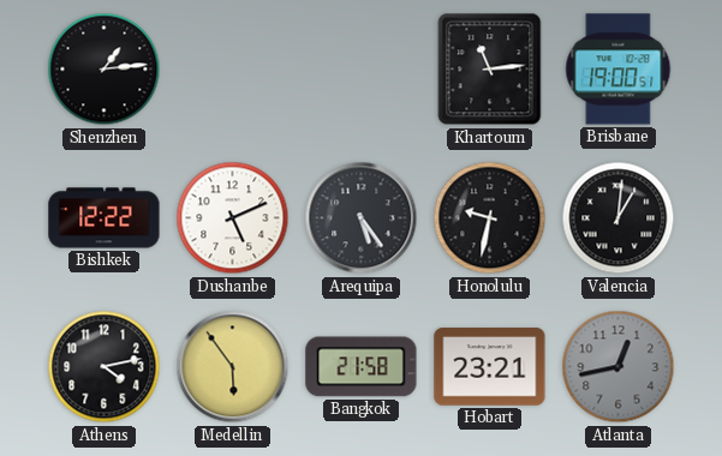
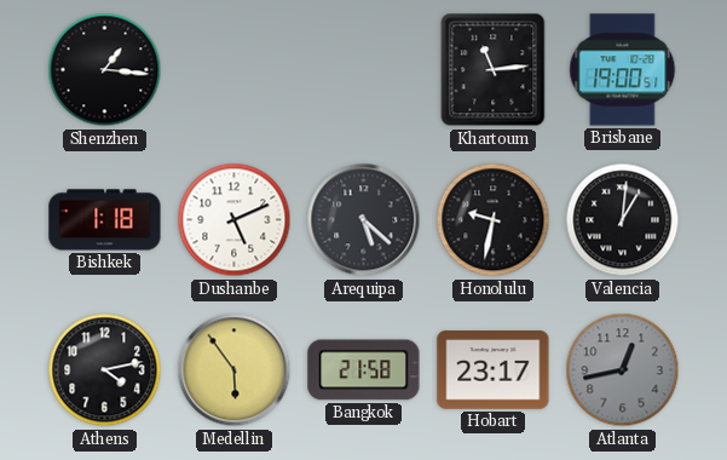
Shenzhen: 1:14 -> 1:16
Bishkek: 12:22 -> 1:18
Arequipa: 5:24 -> 5:22
Hobart: 23:21 -> 23:17
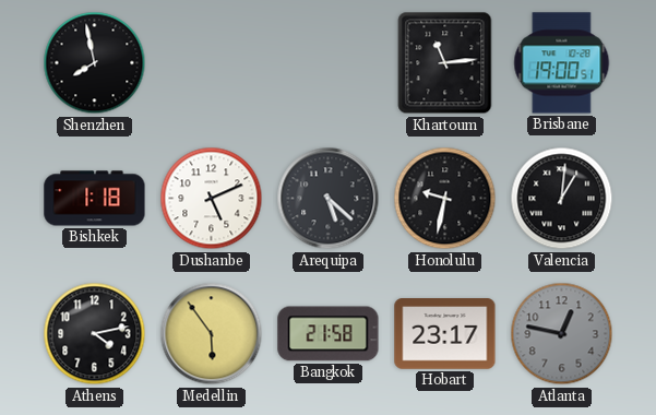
Shenzhen: 1:16 -> 7:58
Atlanta: 12:43 -> 12:47
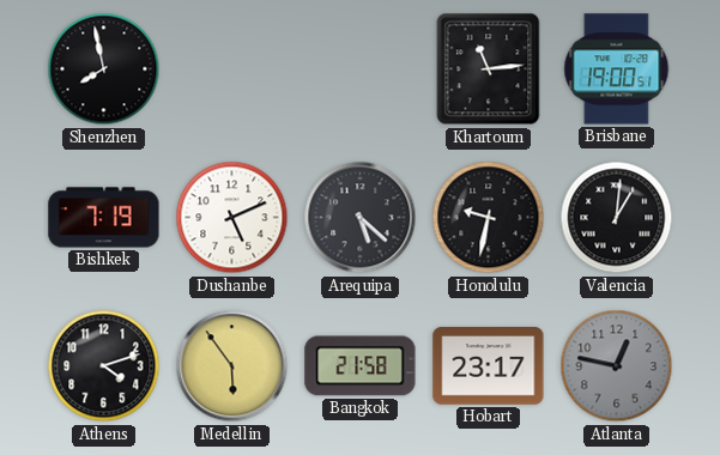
Bishkek: 1:18 -> 7:19
Athens: 4:13 -> 4:12
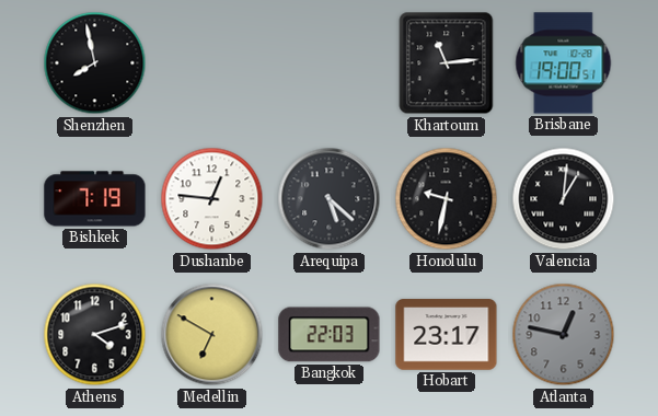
Dushanbe: 5:11 -> 12:46
Medellin: 5:54 -> 6:50
Bangkok: 21:58 -> 22:03
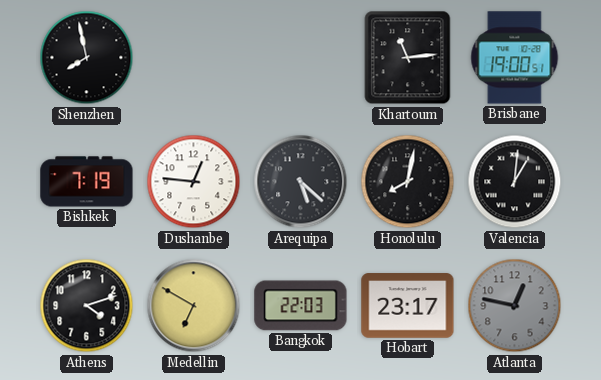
Honolulu: 9:32 -> 8:02
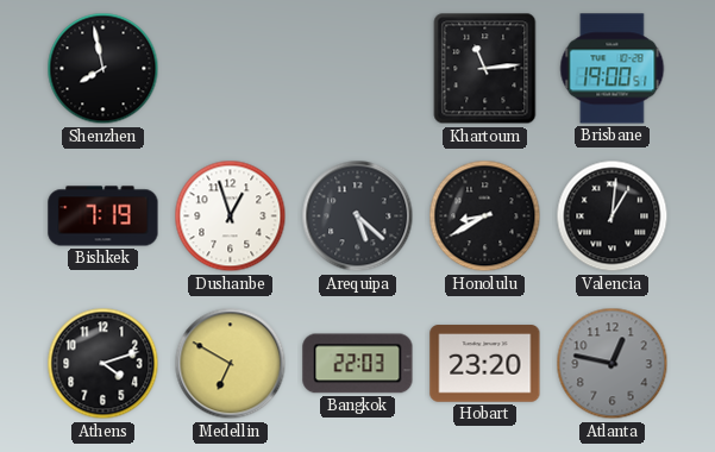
Dushanbe: 12:46 -> 12:57
Honolulu: 8:02 -> 8:40
Hobart: 23:17 -> 23:20
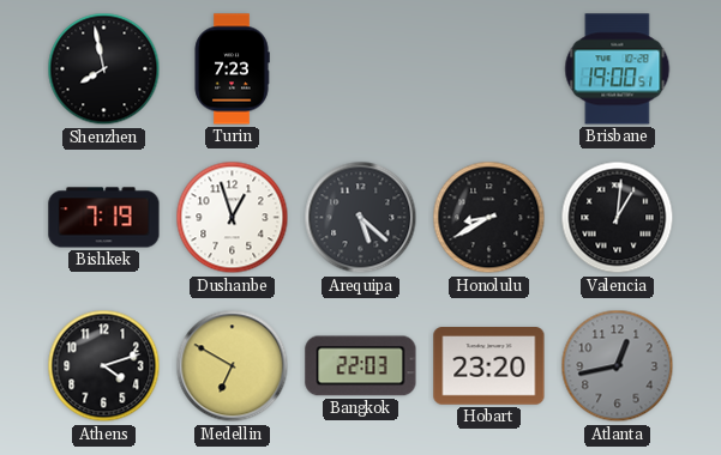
Turin: none -> 7:23
Khartoum: 11:14 -> none
Atlanta: 12:47 -> 12:43
